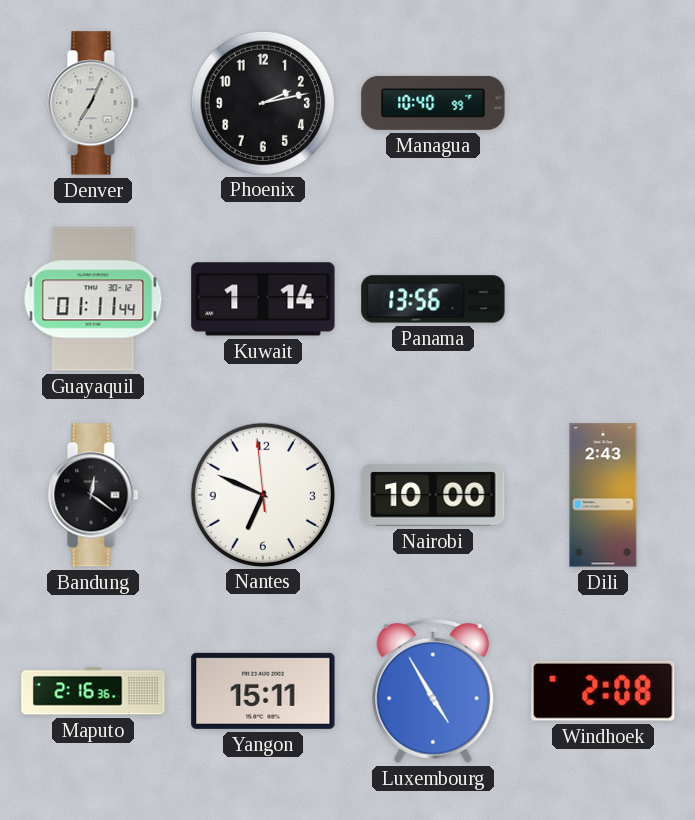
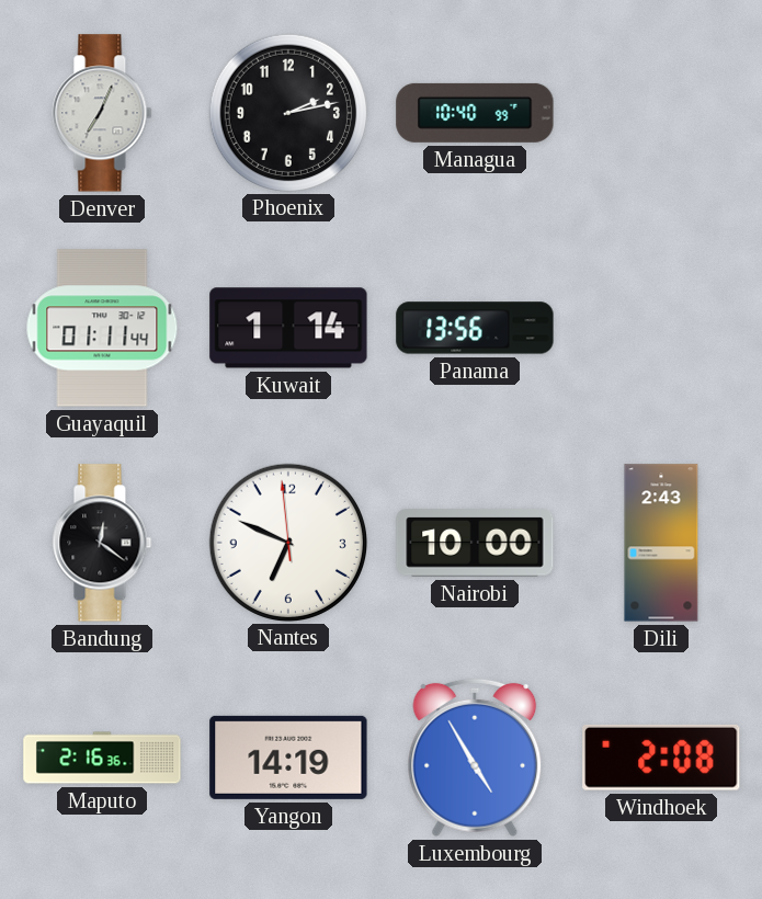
Yangon: 15:11 -> 14:19
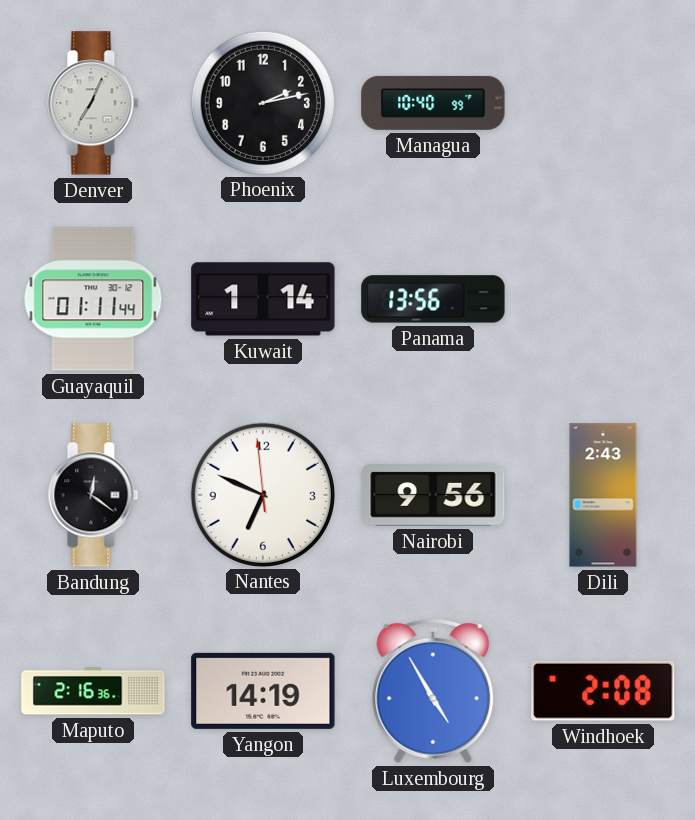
Nairobi: 10:00 -> 9:56
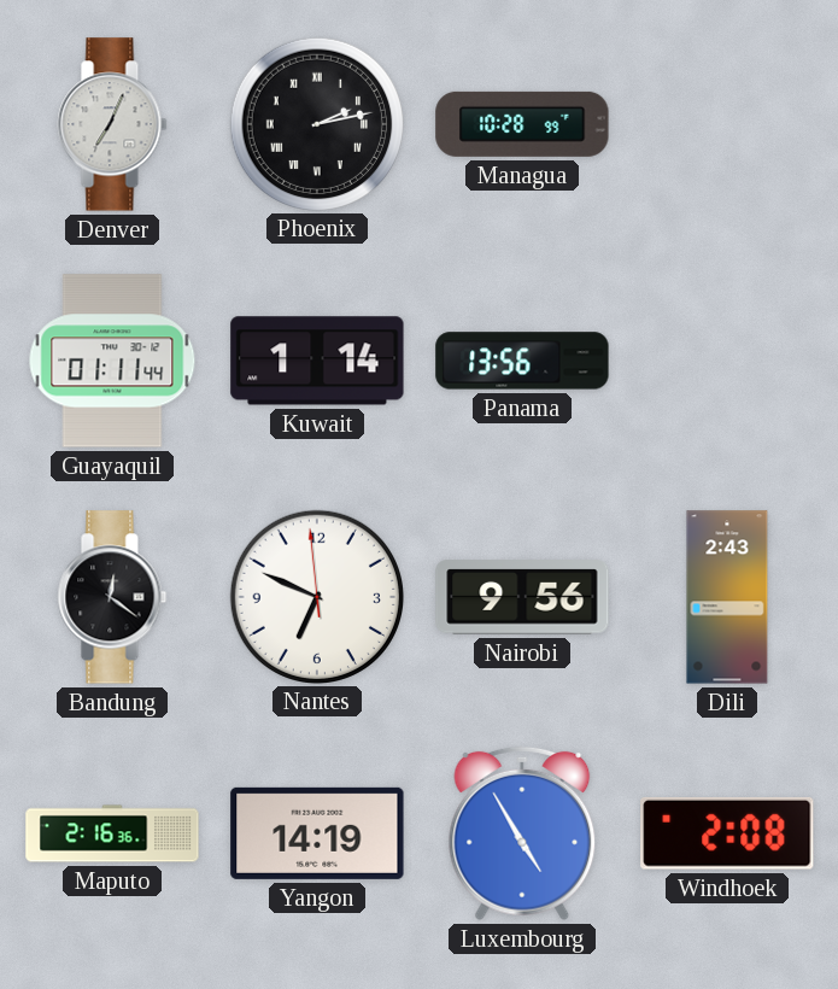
Phoenix numerals: Arabic -> Roman
Managua: 10:40 -> 10:28
